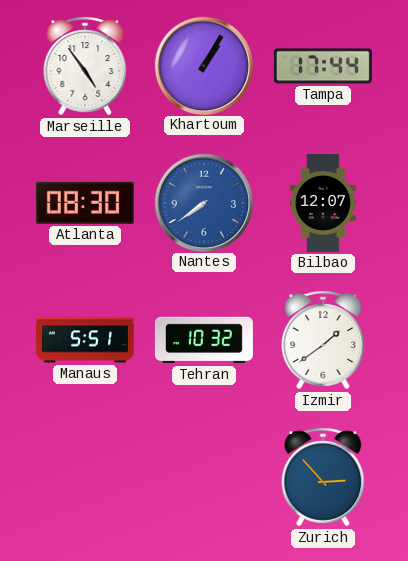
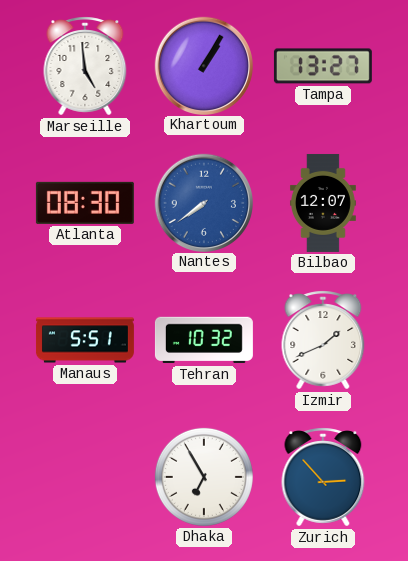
Marseille: 4:54 -> 4:59
Tampa: 17:44 -> 13:27
Izmir: 1:39 -> 1:41
Dhaka: none -> 6:55
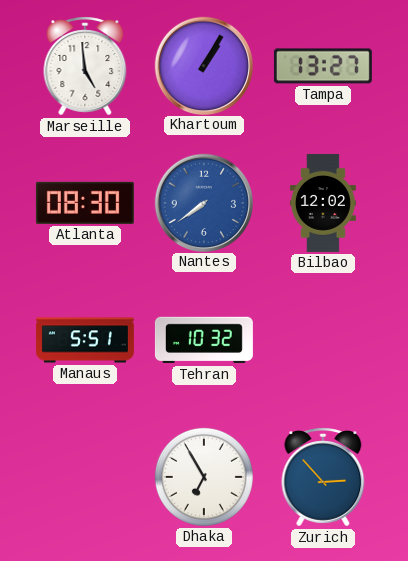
Bilbao: 12:07 -> 12:02
Izmir: 1:41 -> none
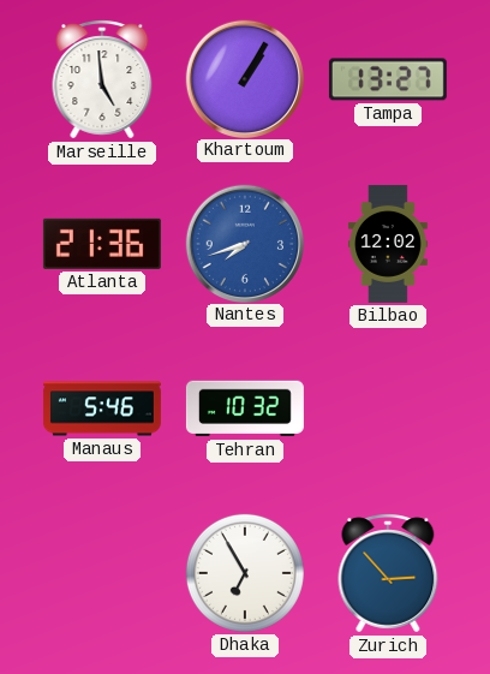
Atlanta: 08:30 -> 21:36
Nantes: 7:39 -> 7:42
Manaus: 5:51 -> 5:46
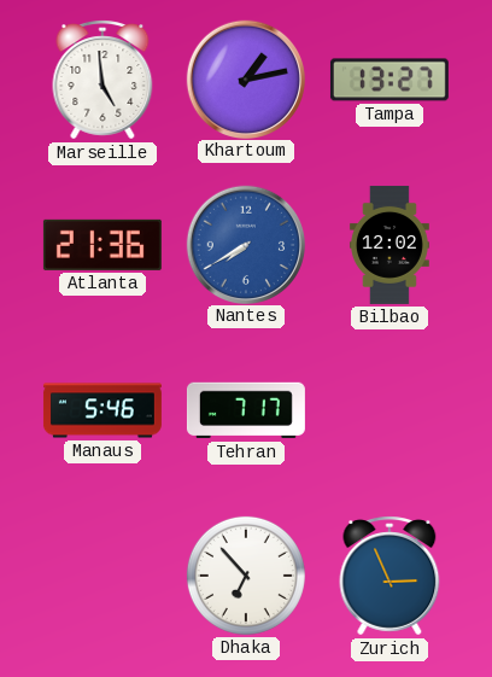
Khartoum: 1:05 -> 1:13
Nantes: 7:42 -> 7:40
Tehran: 10:32 -> 7:17
Dhaka: 6:55 -> 6:53
Zurich: 2:53 -> 2:56
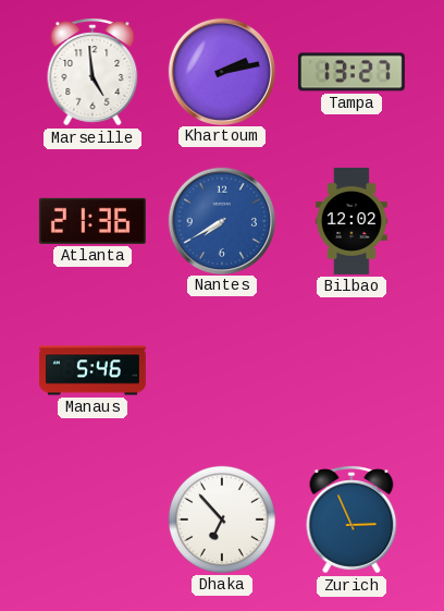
Khartoum: 1:13 -> 2:13
Tehran: 7:17 -> none
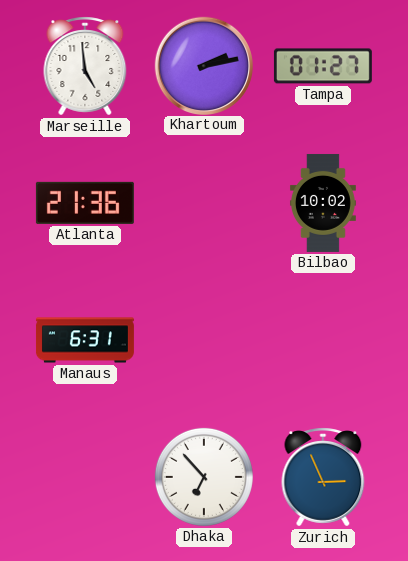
Tampa: 13:27 -> 01:27
Nantes: 7:40 -> none
Bilbao: 12:02 -> 10:02
Manaus: 5:46 -> 6:31
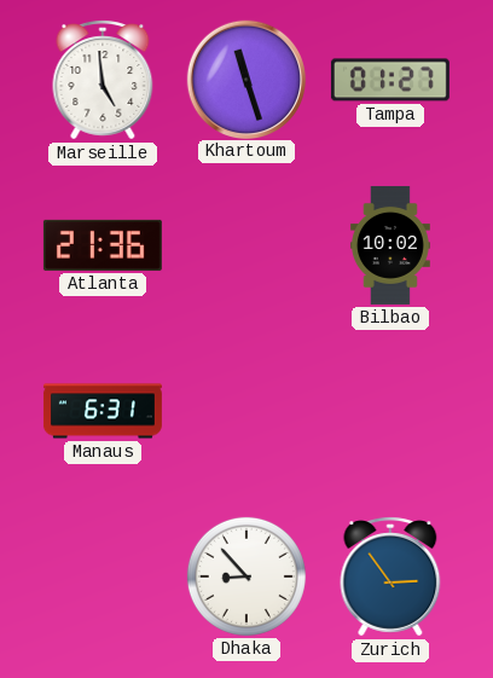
Khartoum: 2:13 -> 11:27
Dhaka: 6:53 -> 8:53
Zurich: 2:56 -> 2:54
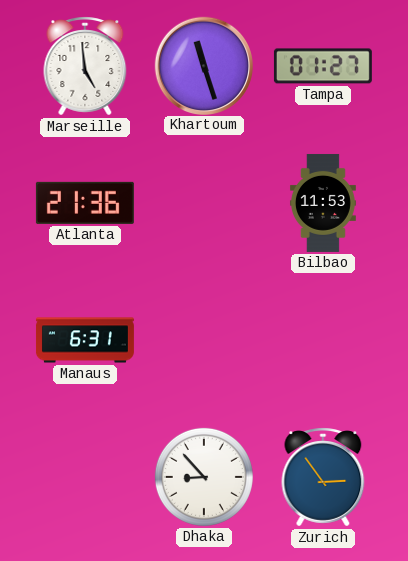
Bilbao: 10:02 -> 11:53
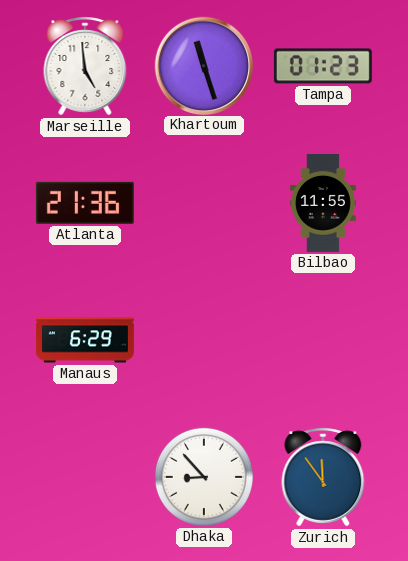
Tampa: 01:27 -> 01:23
Bilbao: 11:53 -> 11:55
Manaus: 6:31 -> 6:29
Zurich: 2:54 -> 11:54
